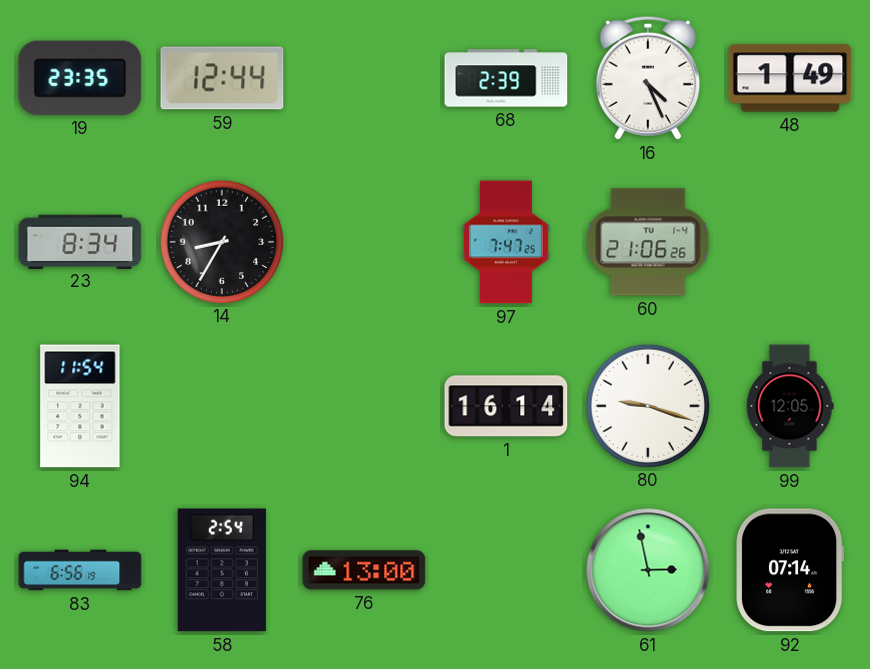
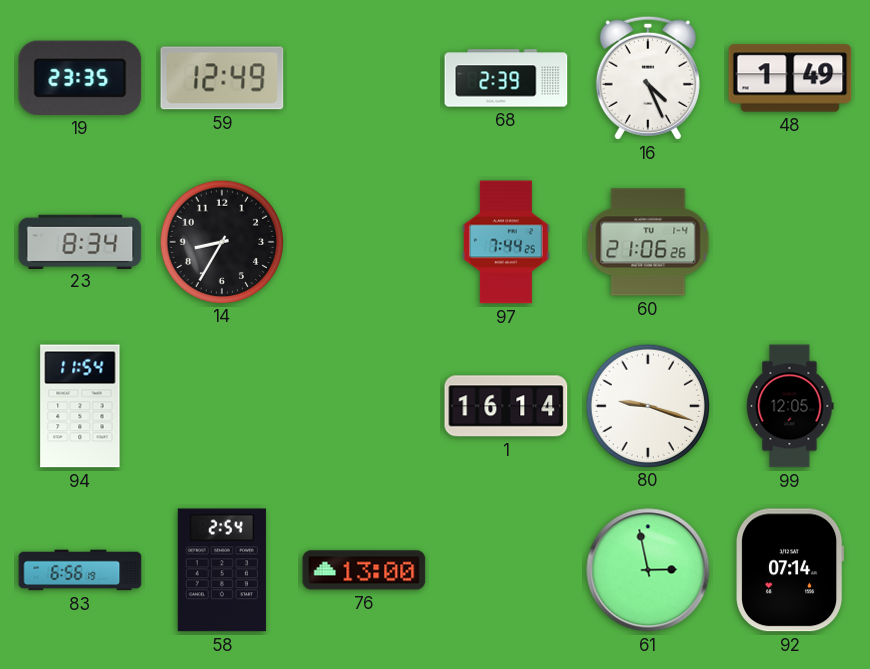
59: 12:44 -> 12:49
97: 7:47 -> 7:44
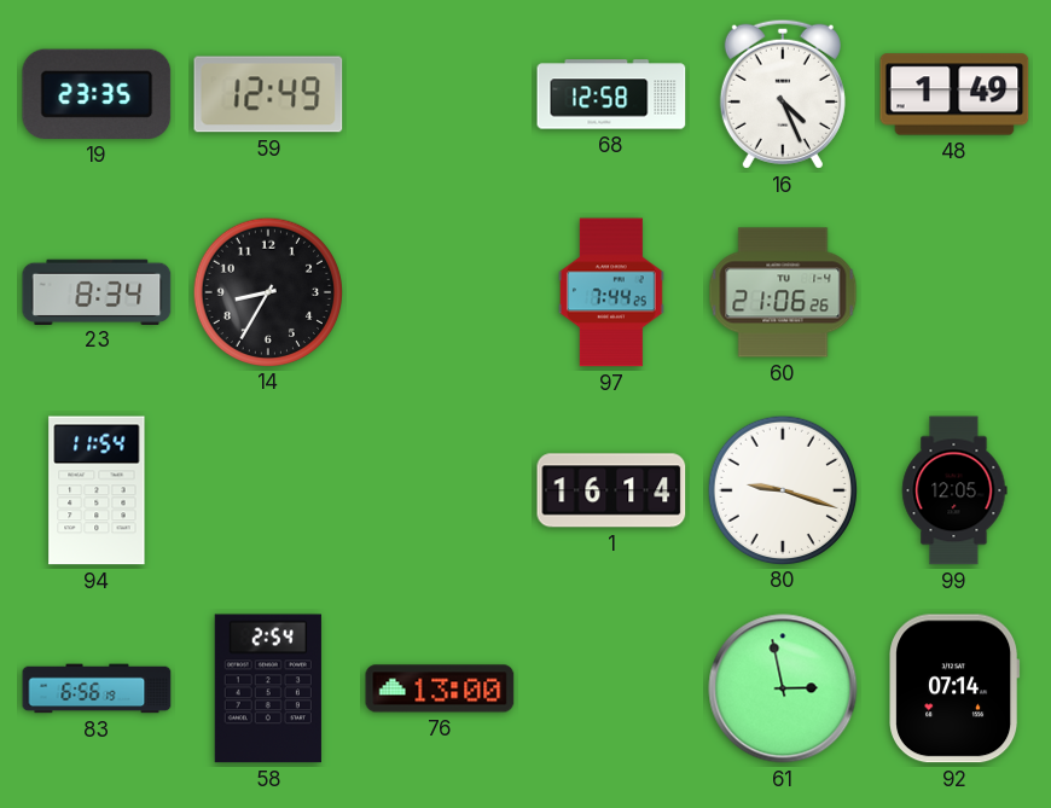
68: 2:39 -> 12:58
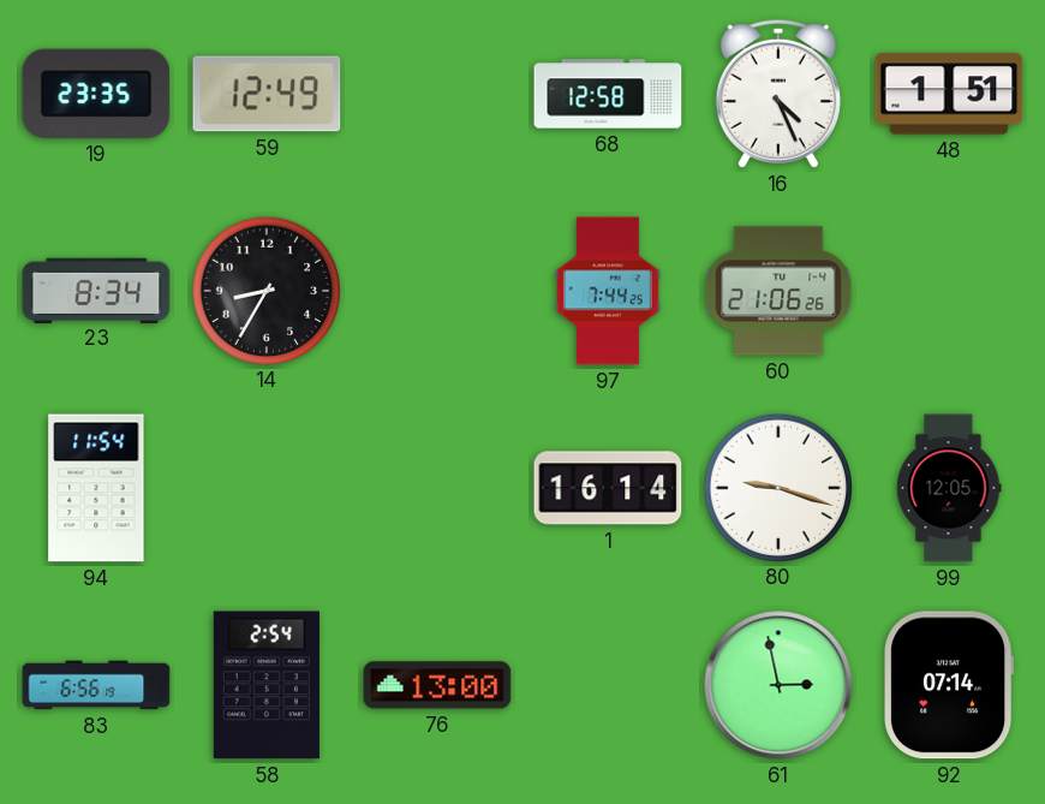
48: 1:49 -> 1:51
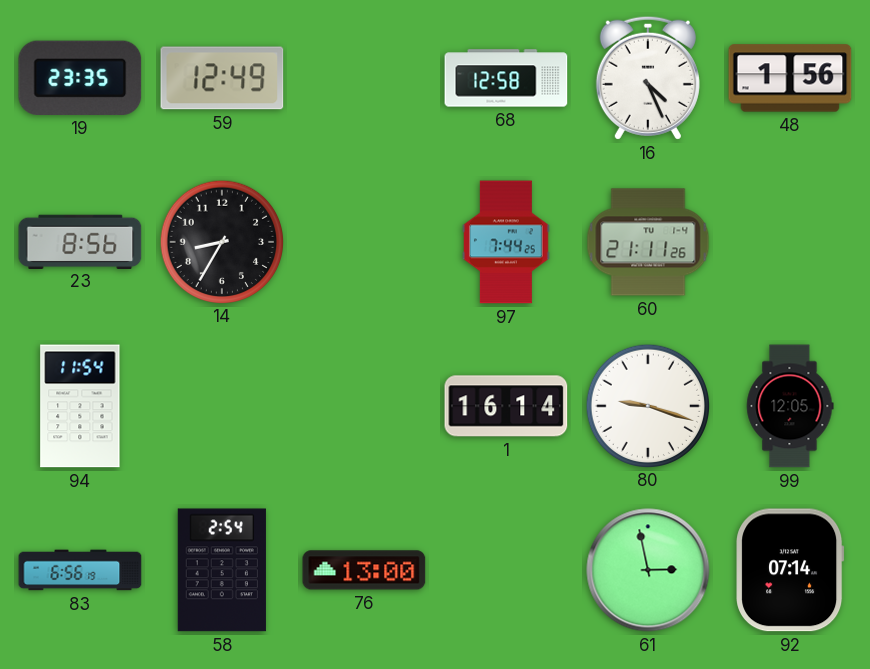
48: 1:51 -> 1:56
23: 8:34 -> 8:56
60: 21:06 -> 21:11
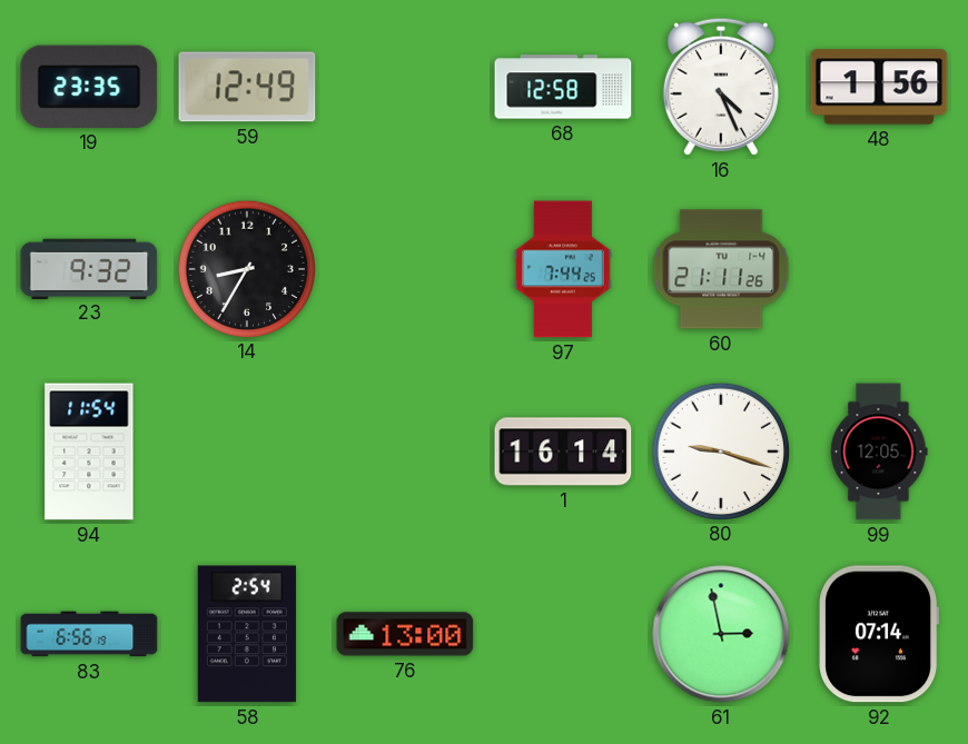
23: 8:56 -> 9:32
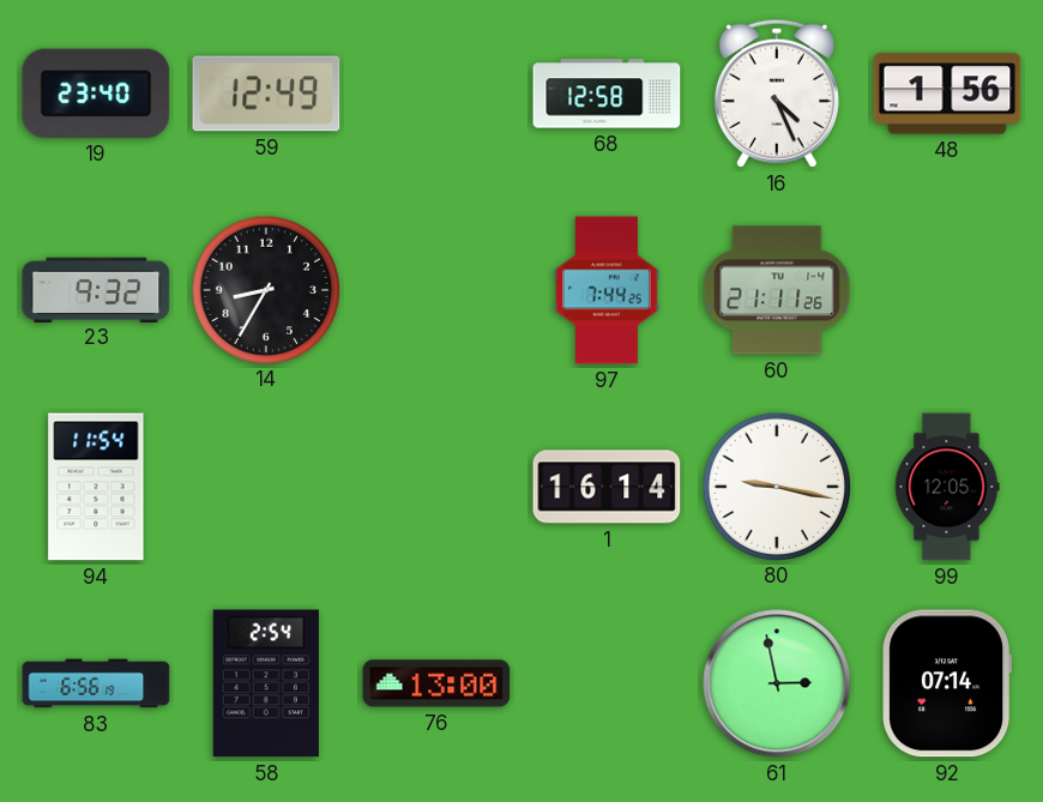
19: 23:35 -> 23:40
80: 9:18 -> 9:17
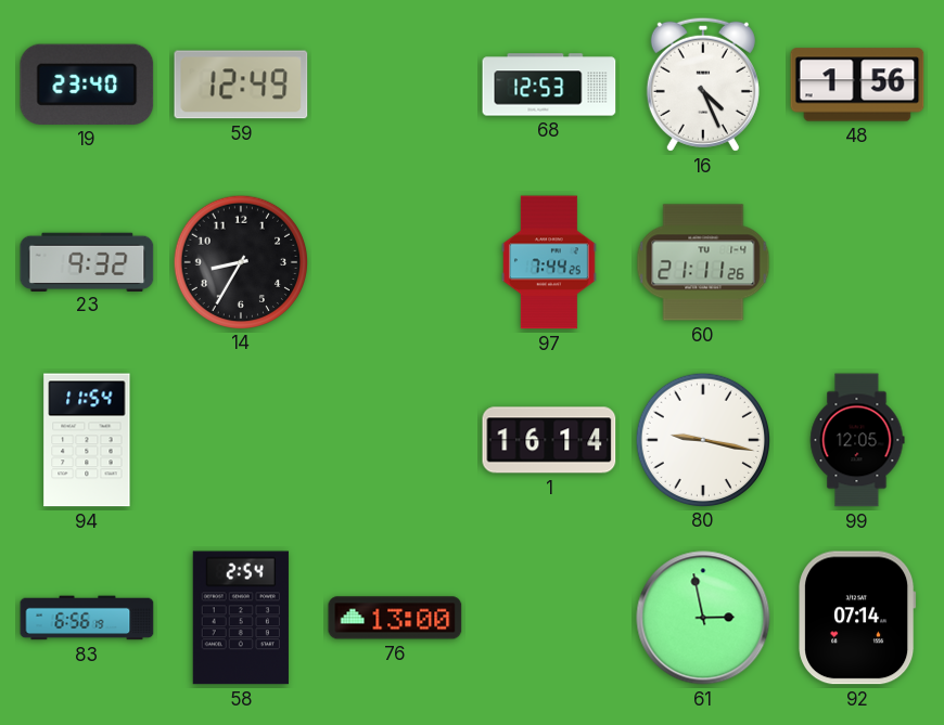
68: 12:58 -> 12:53
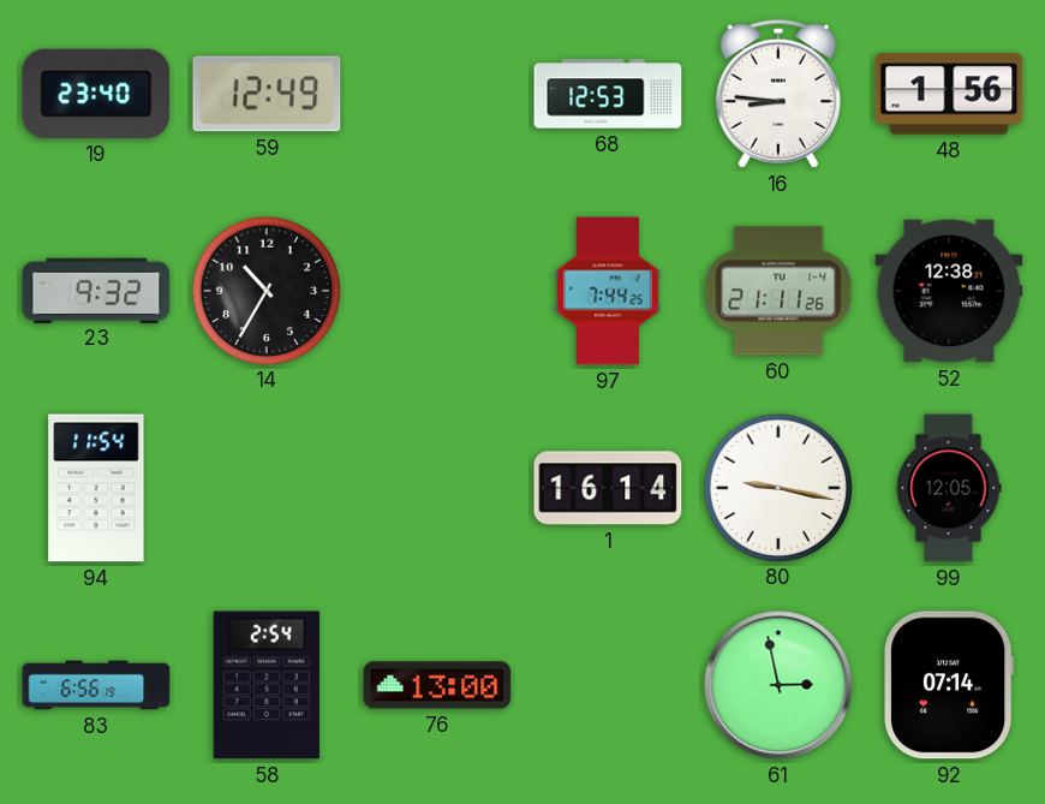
16: 4:26 -> 8:46
14: 8:35 -> 10:35
52: none -> 12:38
